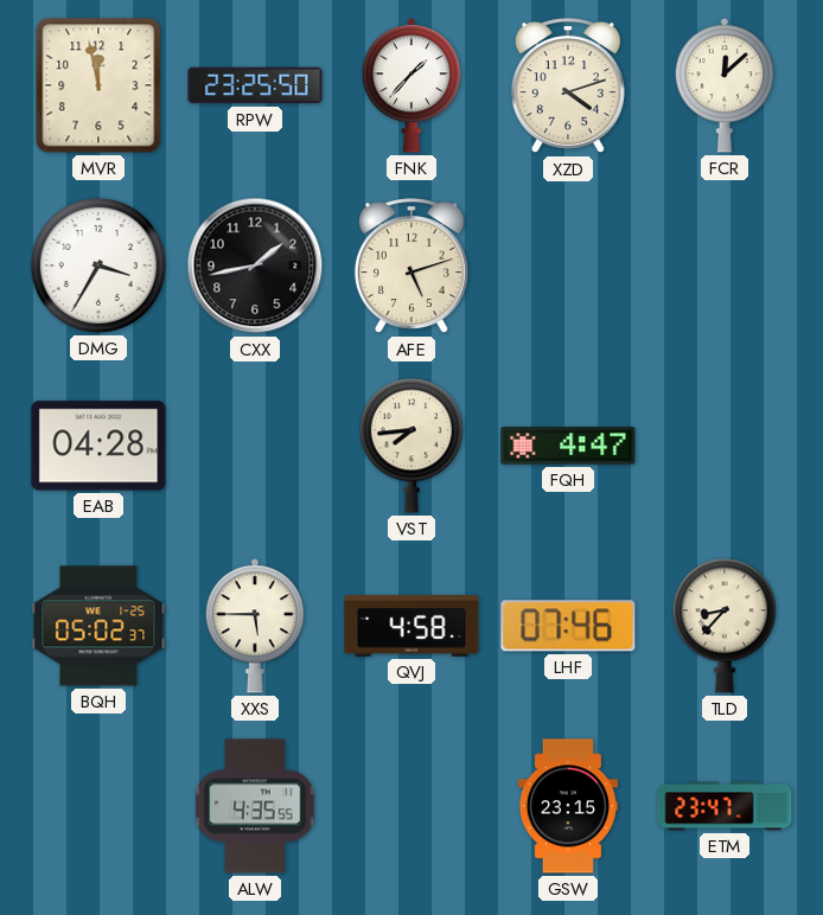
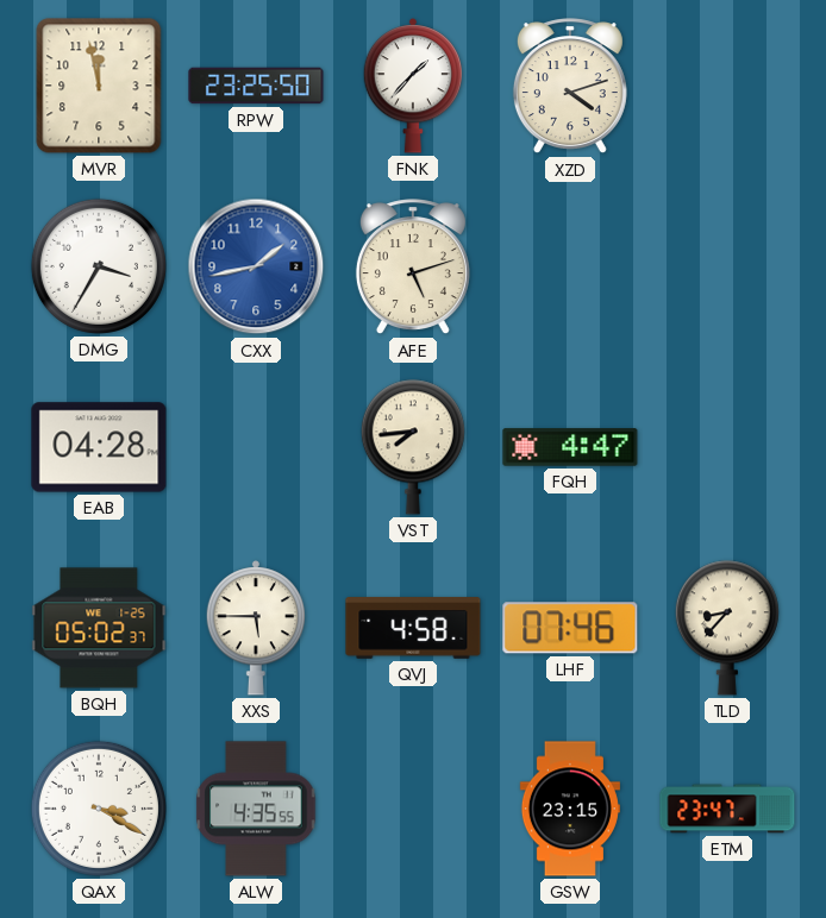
FCR: 12:08 -> none
CXX dial: black -> blue
QAX: none -> 3:20
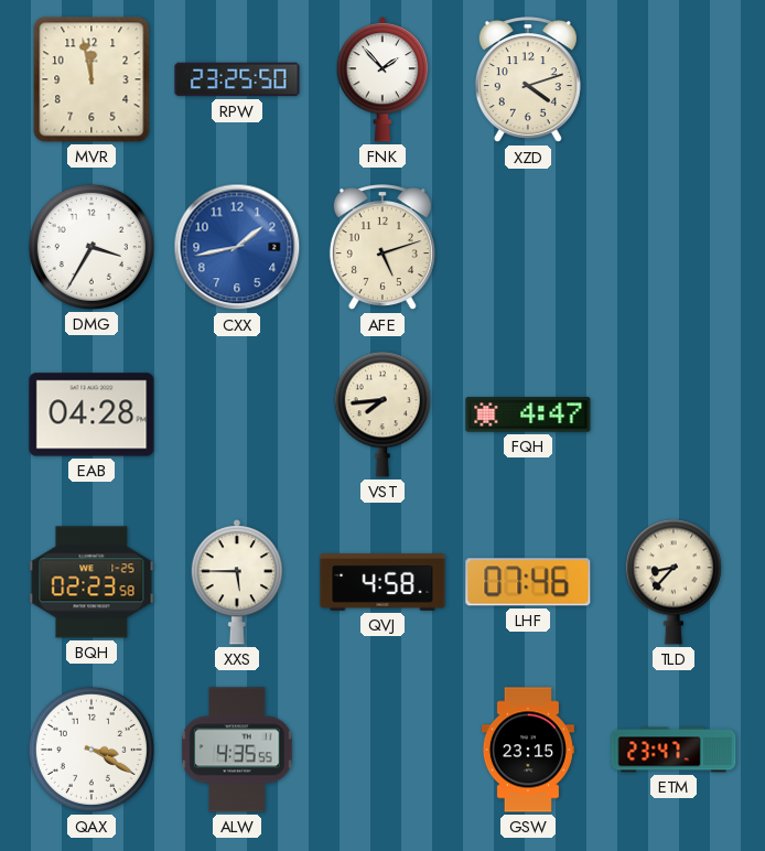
FNK: 1:37 -> 1:53
BQH: 05:02 -> 02:23
